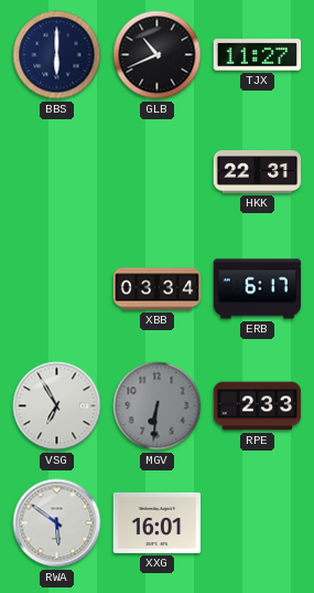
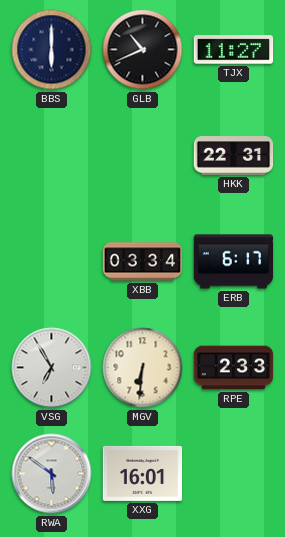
MGV dial: grey -> cream
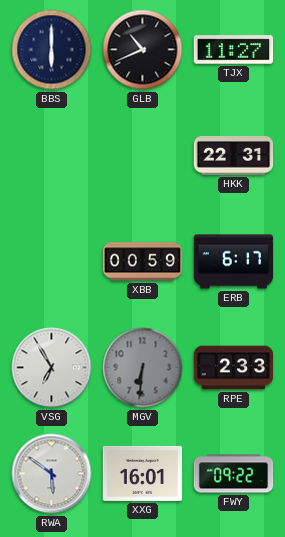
XBB: 03:34 -> 00:59
MGV dial: cream -> grey
FWY: none -> 09:22
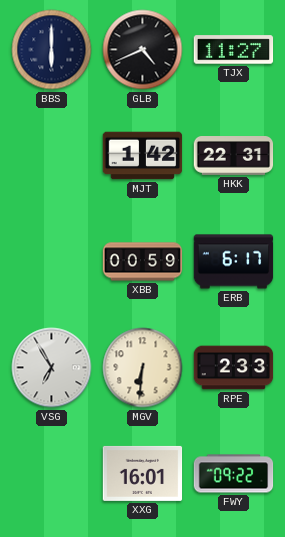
GLB: 10:41 -> 4:41
MJT: none -> 1:42
MGV dial: grey -> cream
RWA: 5:51 -> none
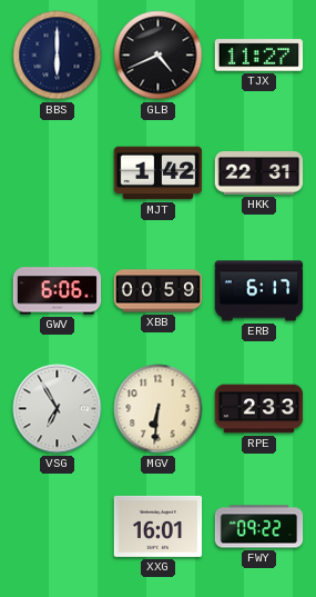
GWV: none -> 6:06
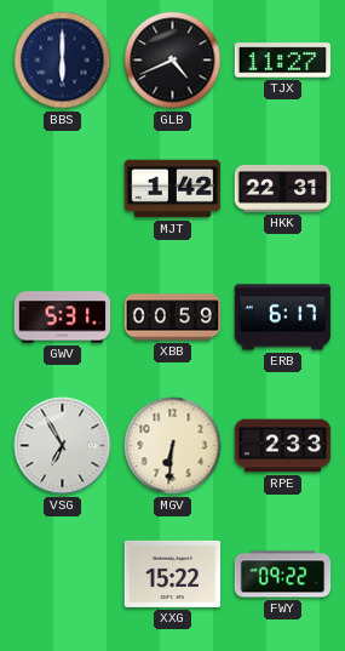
GWV: 6:06 -> 5:31
XXG: 16:01 -> 15:22
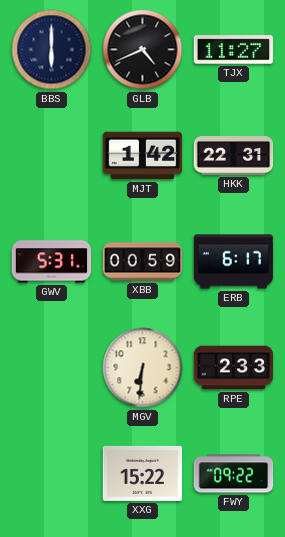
VSG: 6:55 -> none
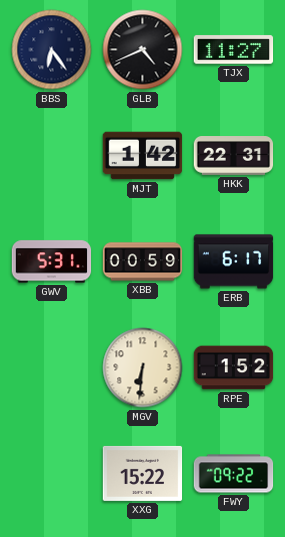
BBS: 6:00 -> 6:24
RPE: 2:33 -> 1:52
